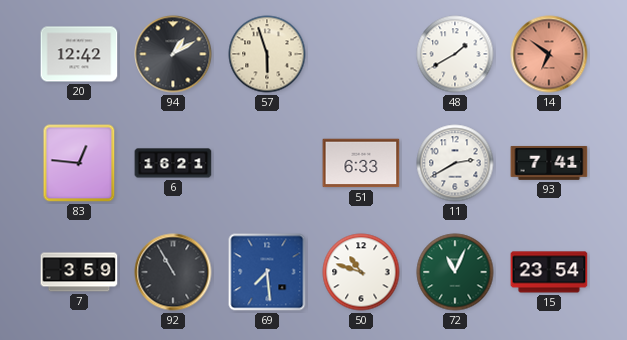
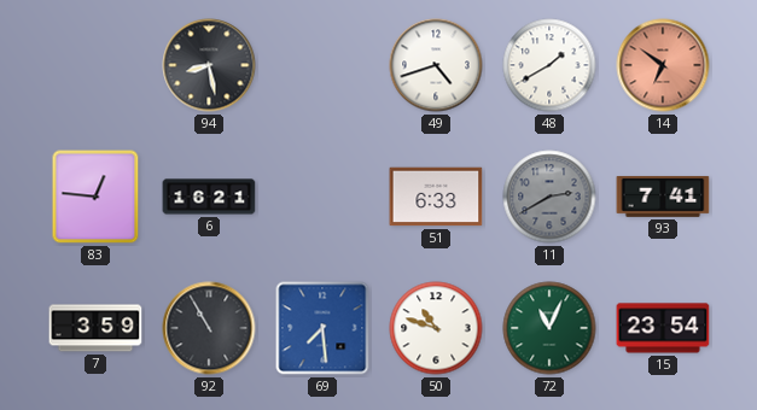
20: 12:42 -> none
94: 1:10 -> 8:28
57: 5:57 -> none
49: none -> 4:42
11 dial: white -> grey
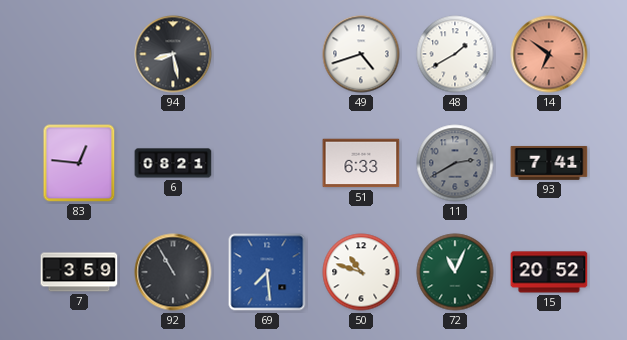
6: 16:21 -> 08:21
15: 23:54 -> 20:52
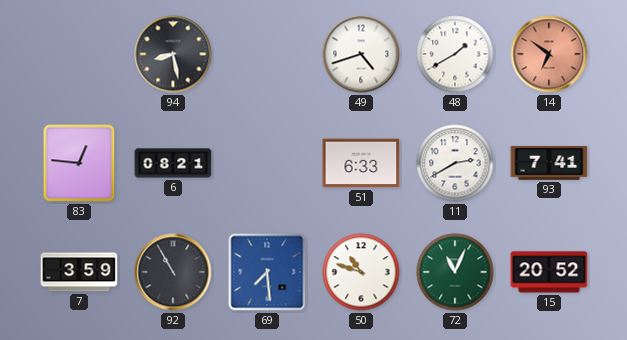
11 dial: grey -> white
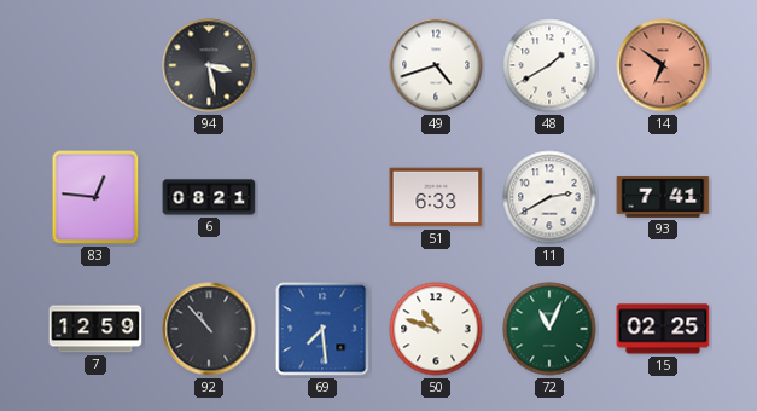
94: 8:28 -> 3:28
7: 3:59 -> 12:59
92: 10:55 -> 10:53
15: 20:52 -> 02:25
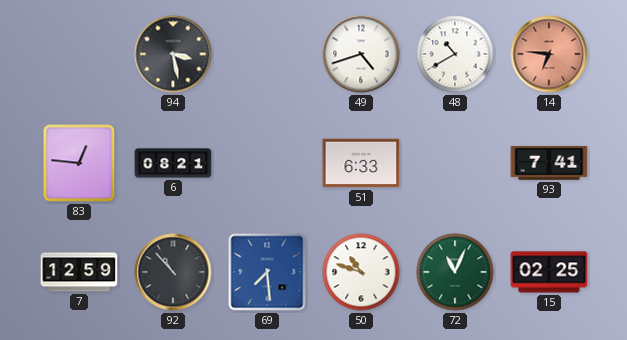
48: 1:40 -> 10:40
14: 6:51 -> 6:46
11: 2:40 -> none
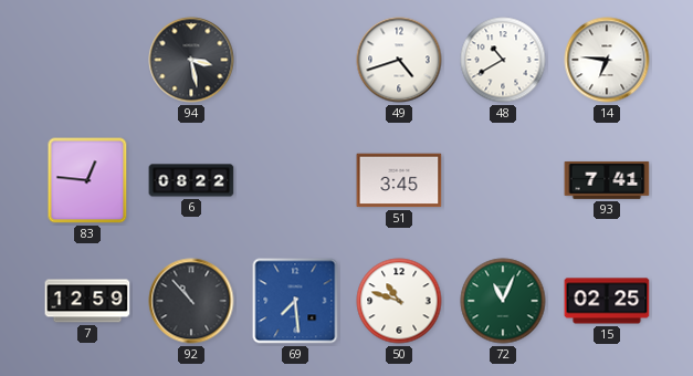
14 dial: salmon -> white
6: 08:21 -> 08:22
51: 6:33 -> 3:45
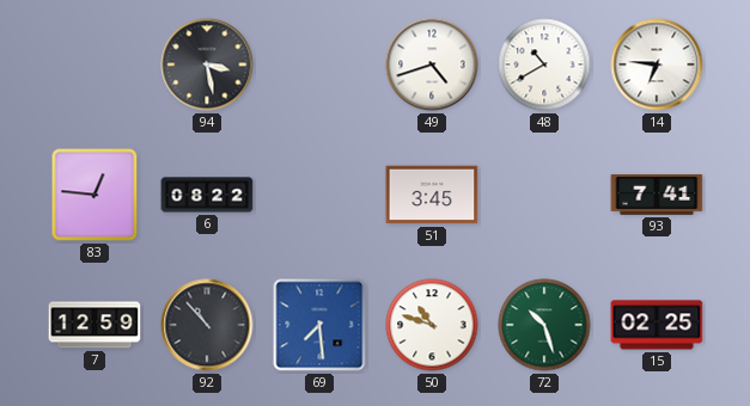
72: 11:04 -> 10:27
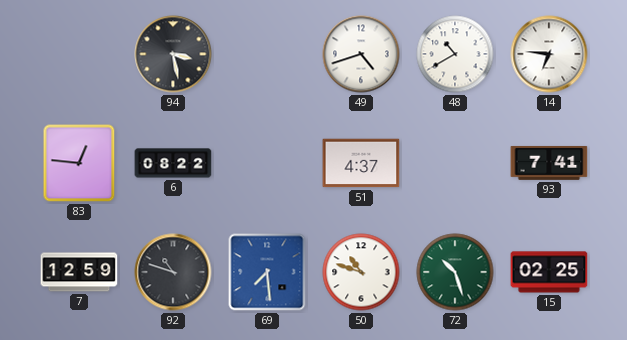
51: 3:45 -> 4:37
92: 10:53 -> 10:48
